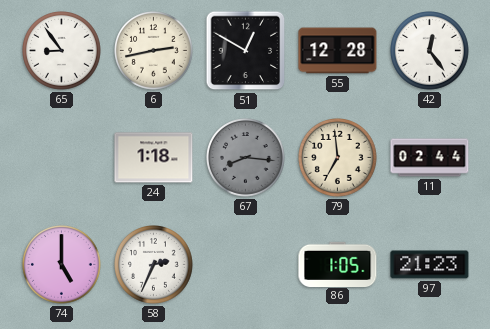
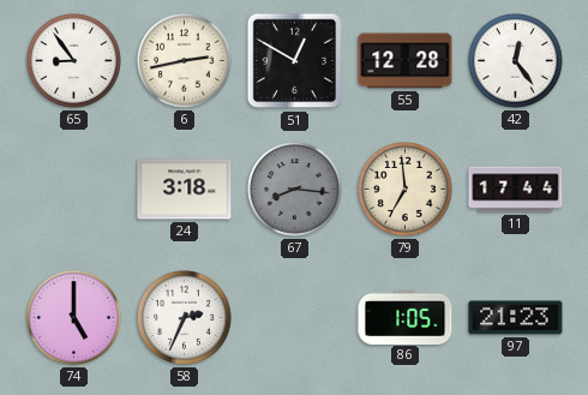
24: 1:18 -> 3:18
11: 02:44 -> 17:44
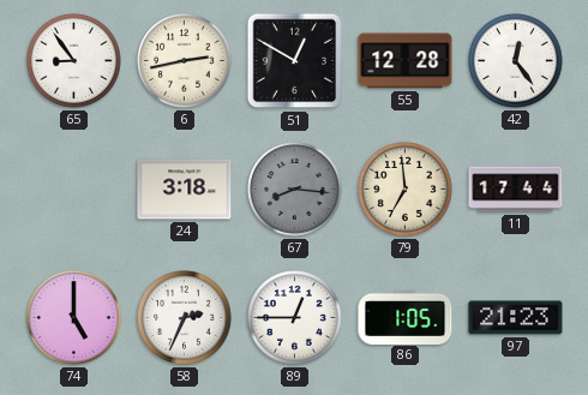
89: none -> 12:45
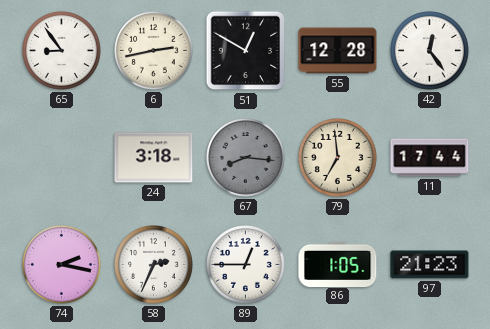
74: 5:00 -> 2:17
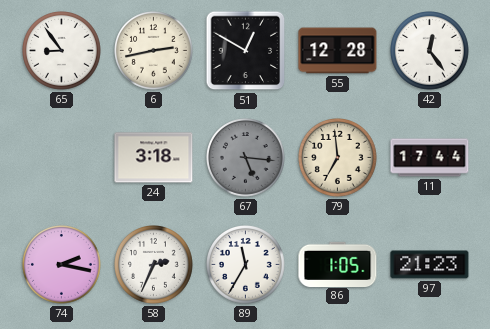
67: 8:16 -> 5:16
89: 12:45 -> 11:35
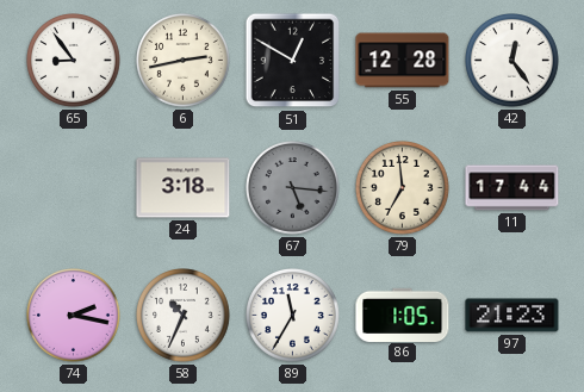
58: 2:34 -> 10:34
